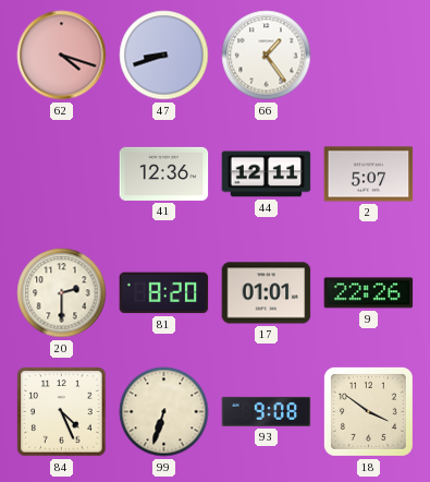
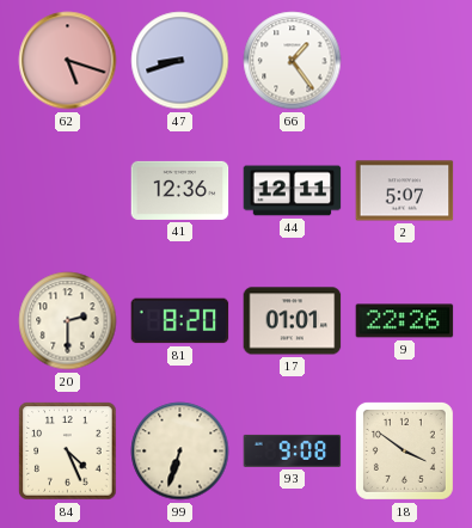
62: 4:18 -> 5:18
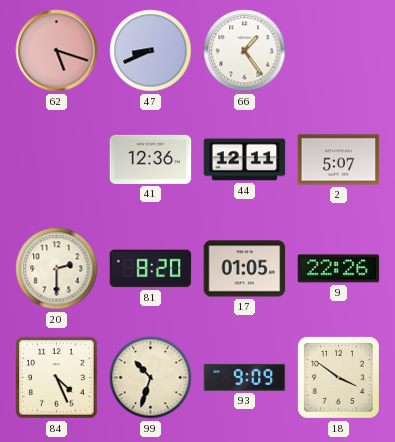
47: 8:42 -> 8:41
17: 01:01 -> 01:05
99: 6:33 -> 10:33
93: 9:08 -> 9:09
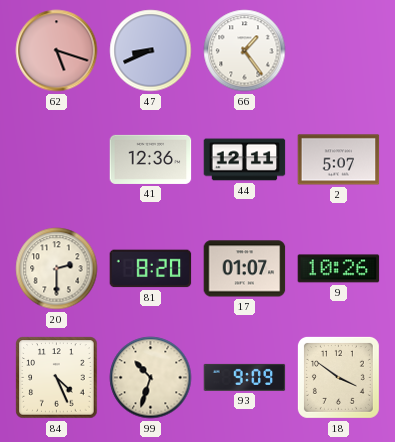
17: 01:05 -> 01:07
9: 22:26 -> 10:26
